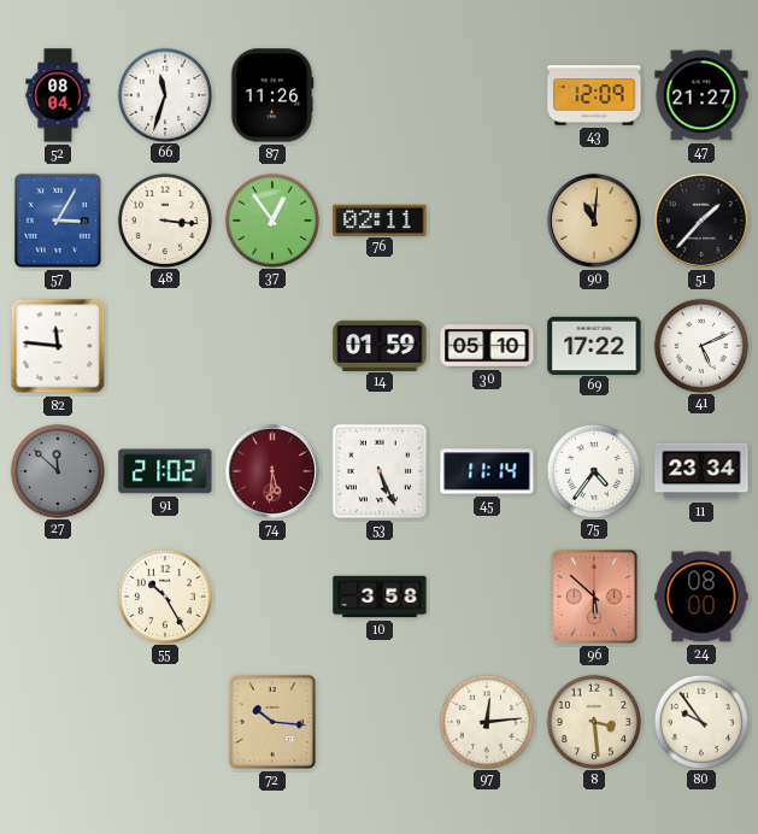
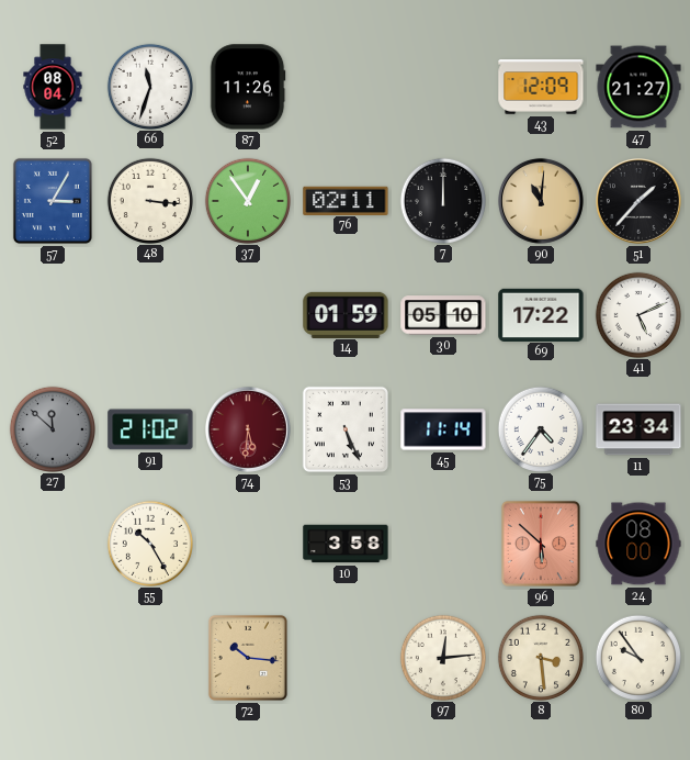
7: none -> 12:00
82: 11:46 -> none
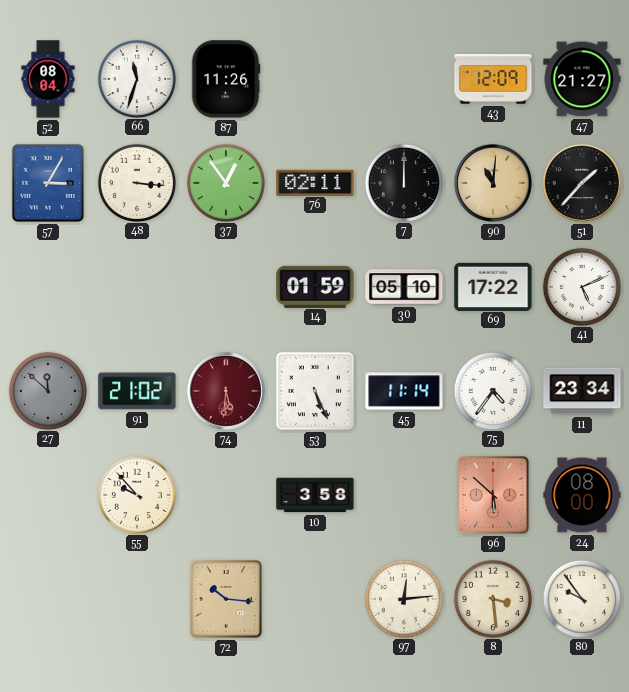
55: 10:25 -> 9:53
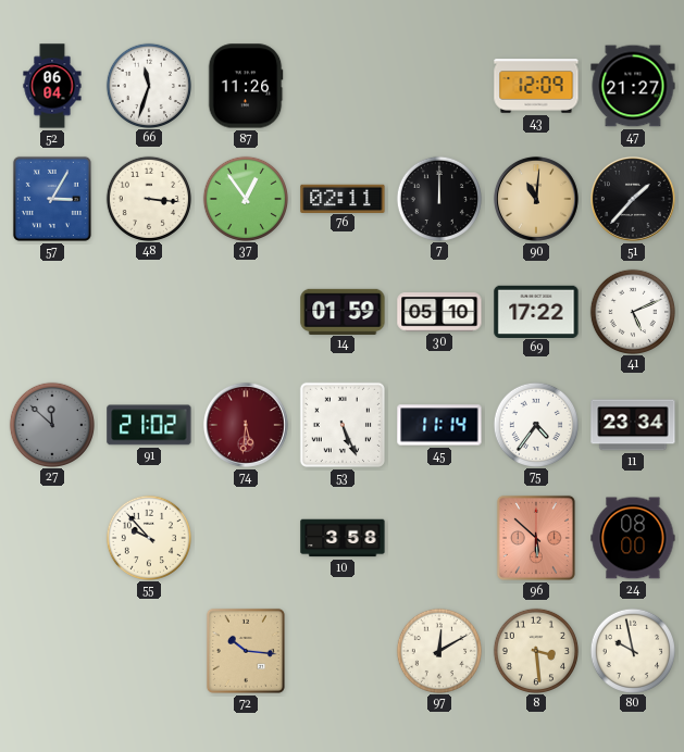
52: 08:04 -> 06:04
97: 12:14 -> 12:10
80: 9:54 -> 9:58
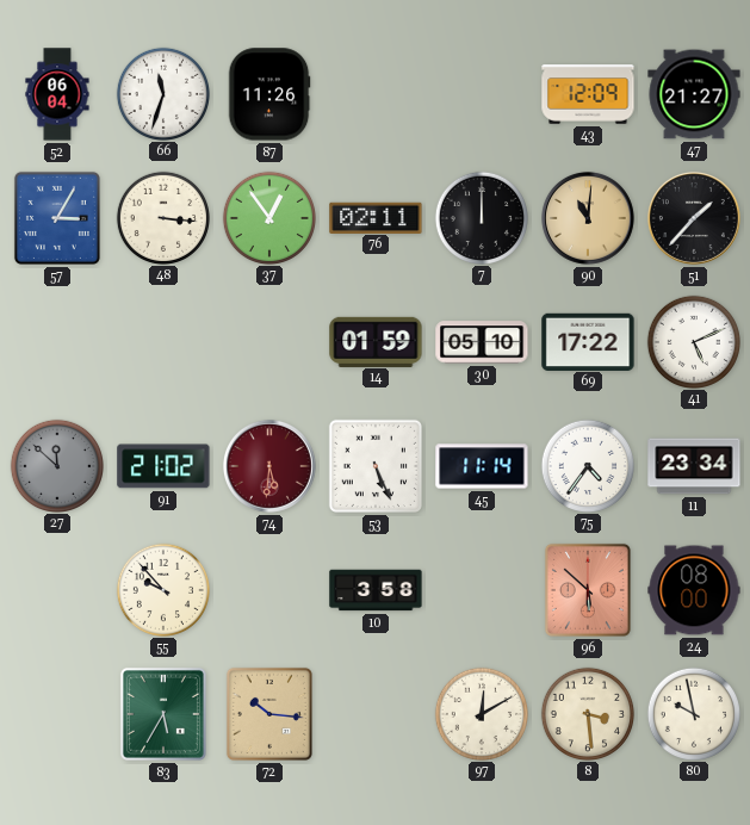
83: none -> 5:35
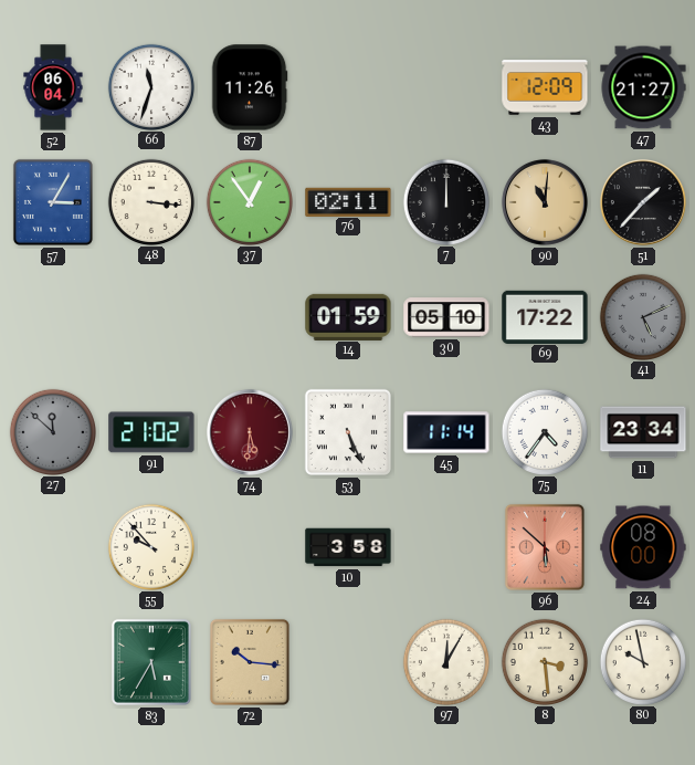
41 dial: white -> grey
97: 12:10 -> 12:05
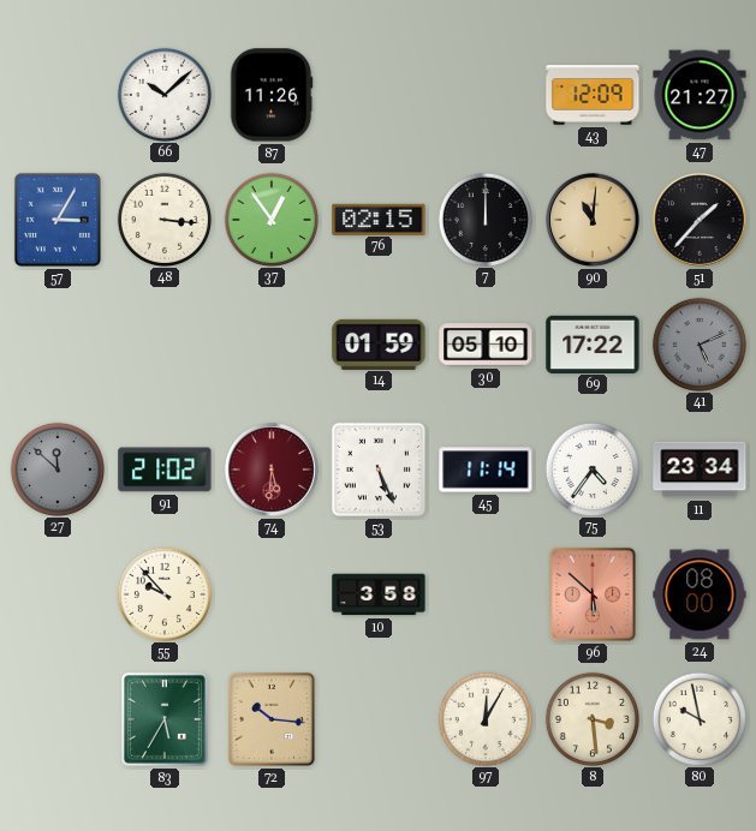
52: 06:04 -> none
66: 11:33 -> 10:08
76: 02:11 -> 02:15
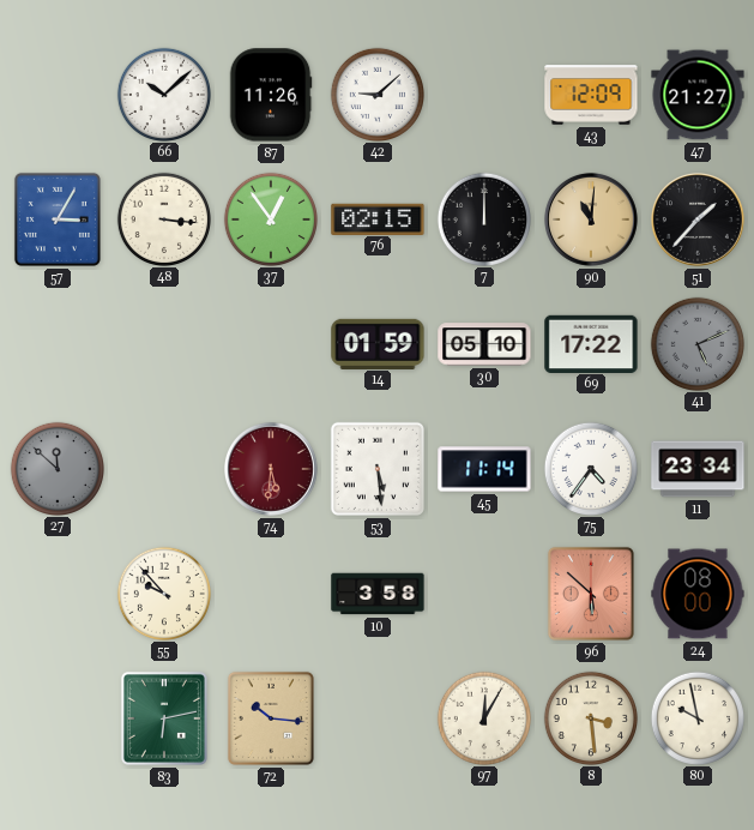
42: none -> 9:08
91: 21:02 -> none
53: 5:26 -> 5:29
83: 5:35 -> 6:13
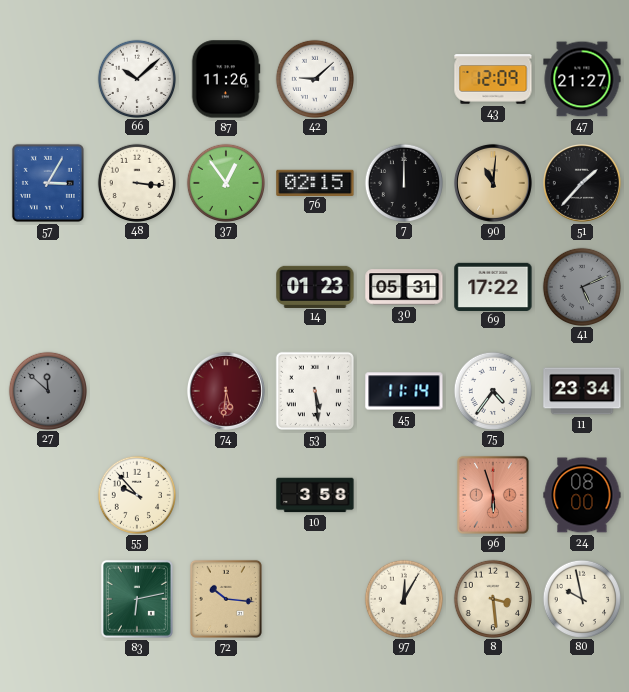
14: 01:59 -> 01:23
30: 05:10 -> 05:31
96: 5:52 -> 5:57
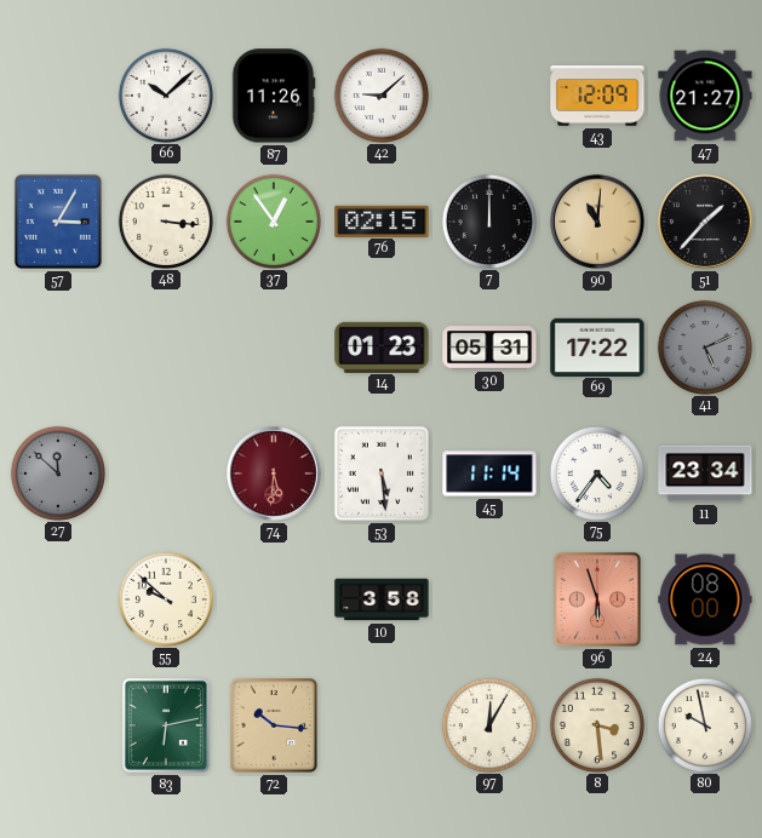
55: 9:53 -> 9:52
